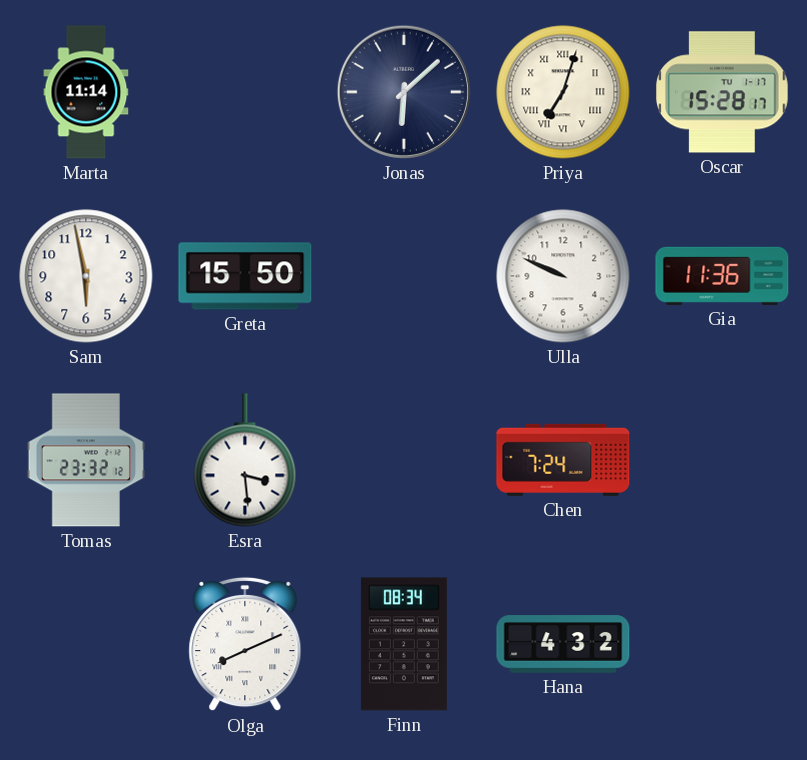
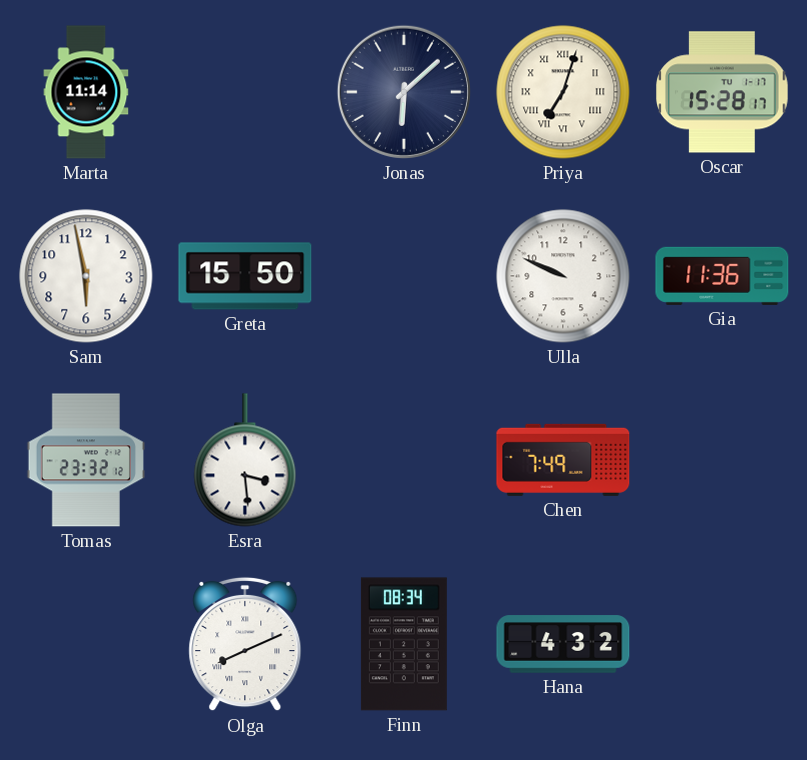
Chen: 7:24 -> 7:49
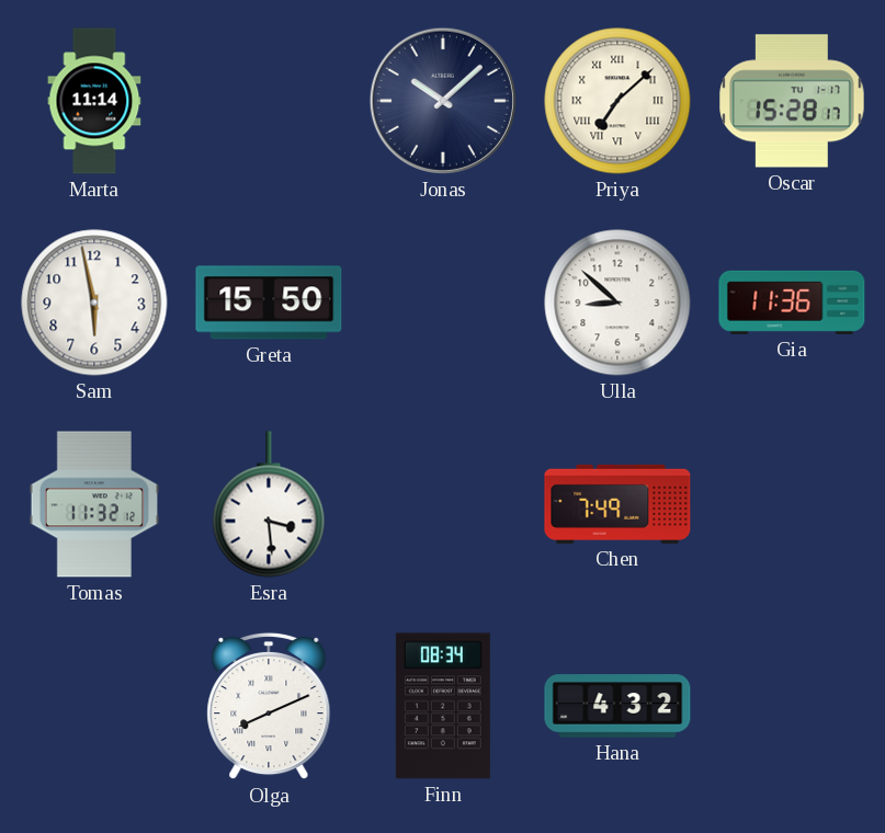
Jonas: 6:08 -> 10:08
Priya: 7:03 -> 7:08
Ulla: 9:49 -> 8:52
Tomas: 23:32 -> 11:32
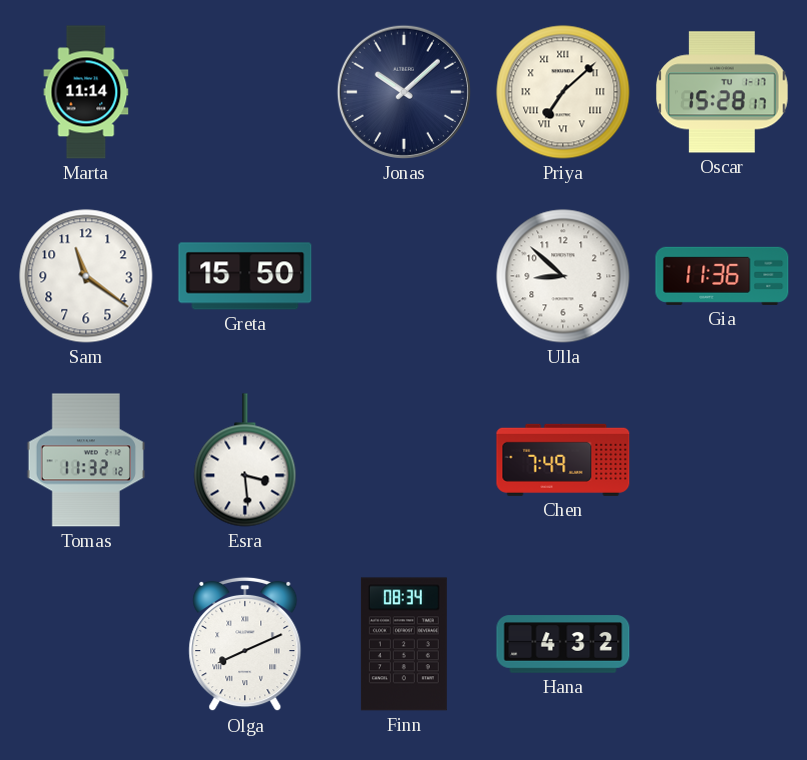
Sam: 5:58 -> 11:21
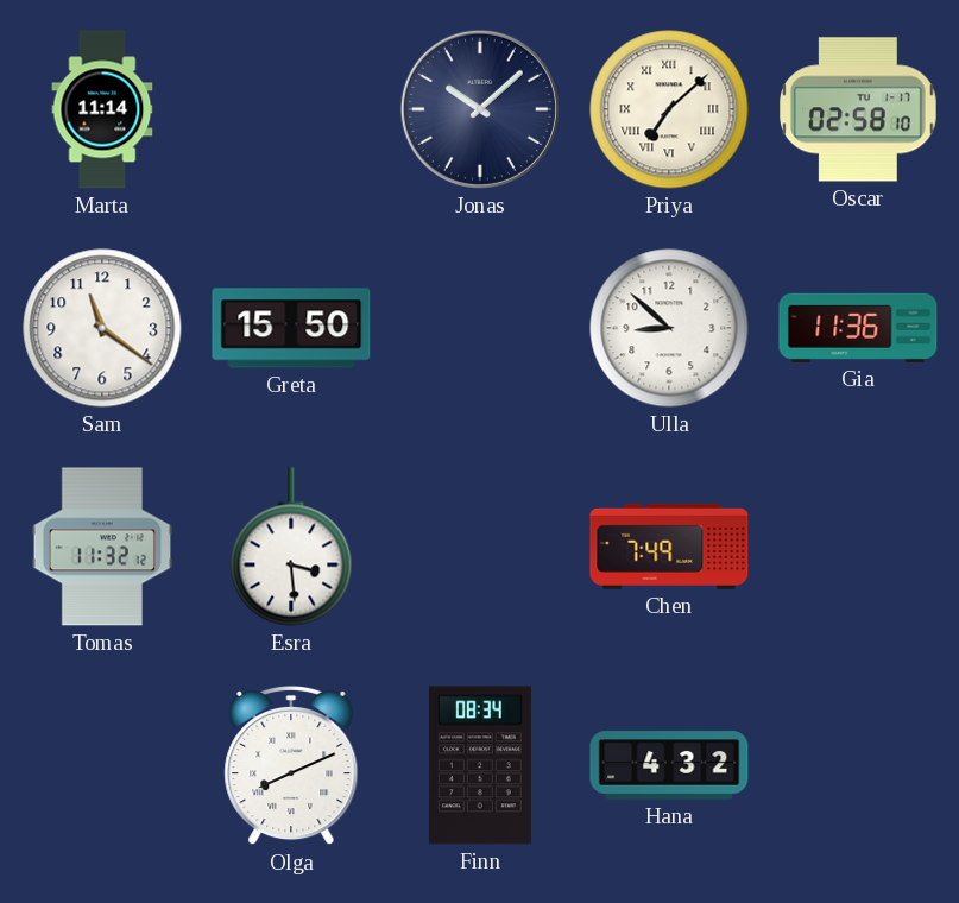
Oscar: 15:28 -> 02:58
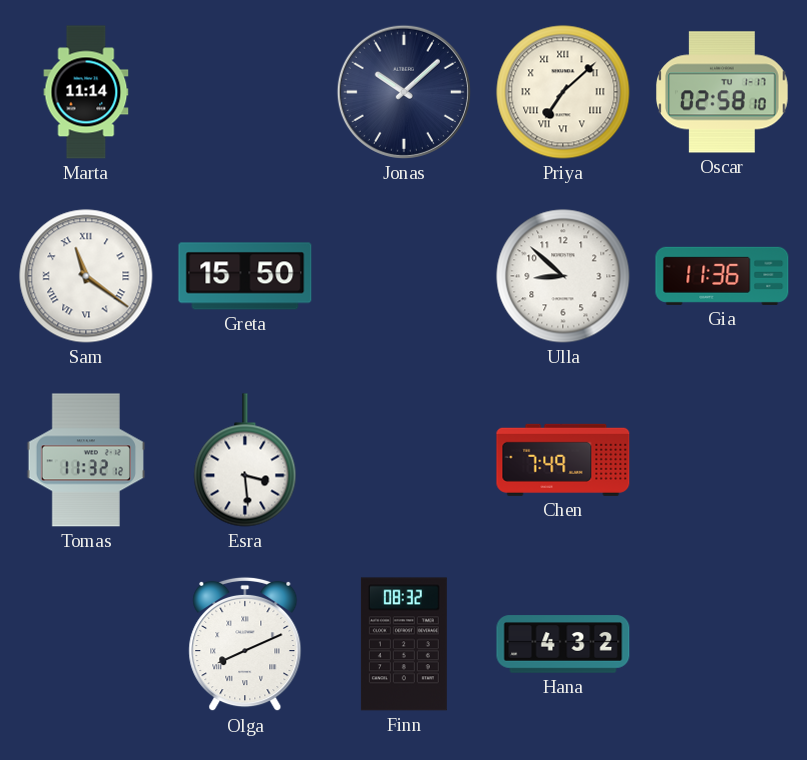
Sam numerals: Arabic -> Roman
Finn: 08:34 -> 08:32
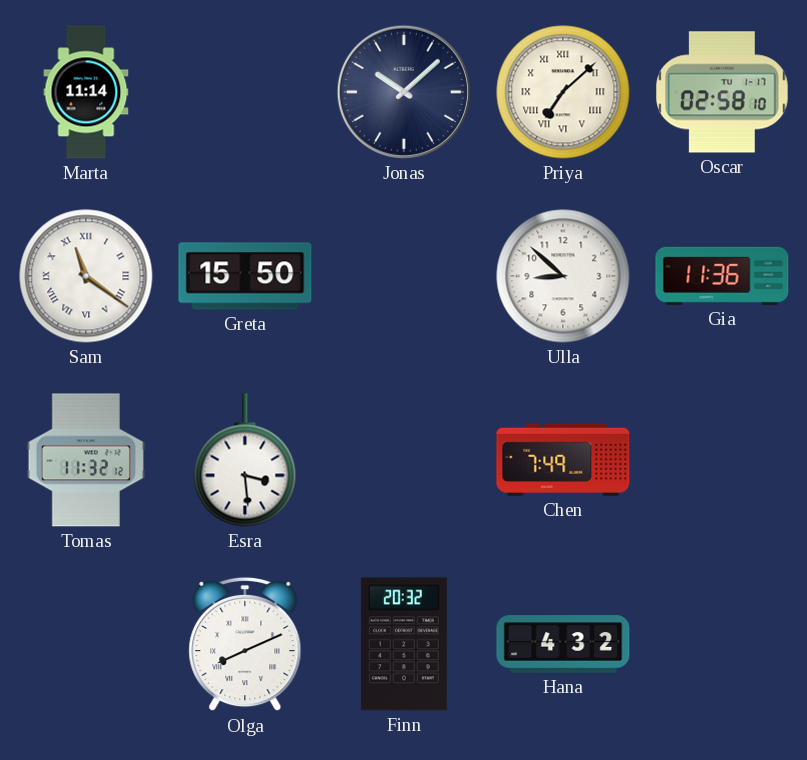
Finn: 08:32 -> 20:32
